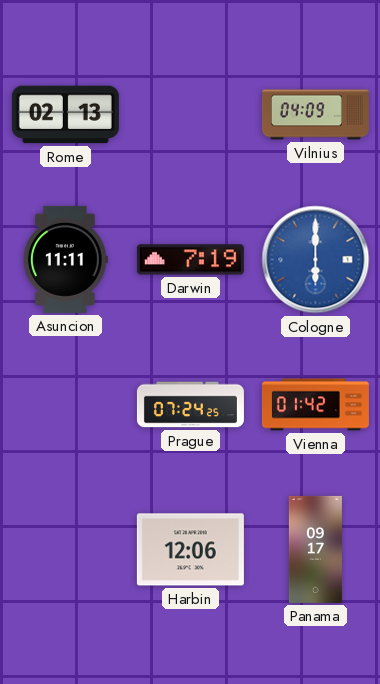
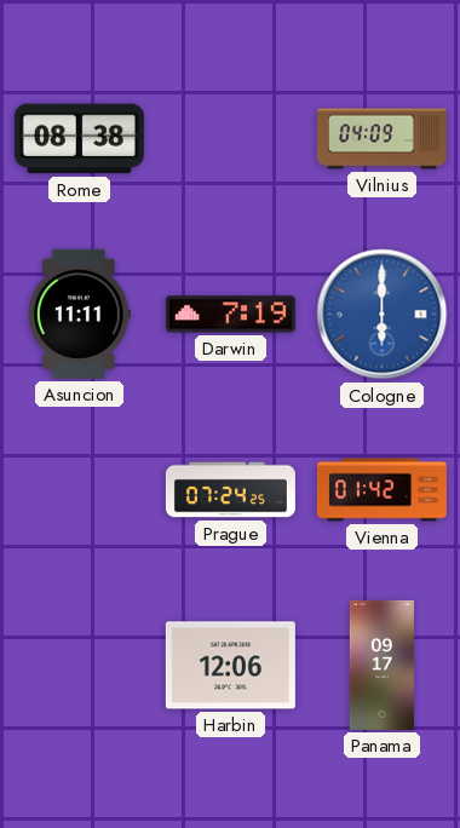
Rome: 02:13 -> 08:38
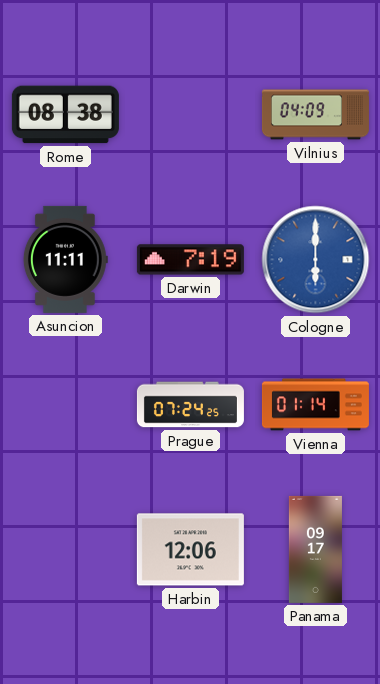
Vienna: 01:42 -> 01:14
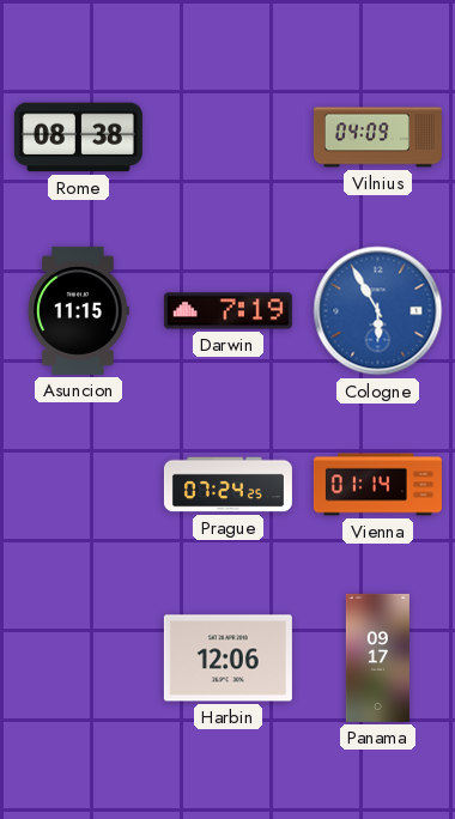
Asuncion: 11:11 -> 11:15
Cologne: 6:00 -> 5:55
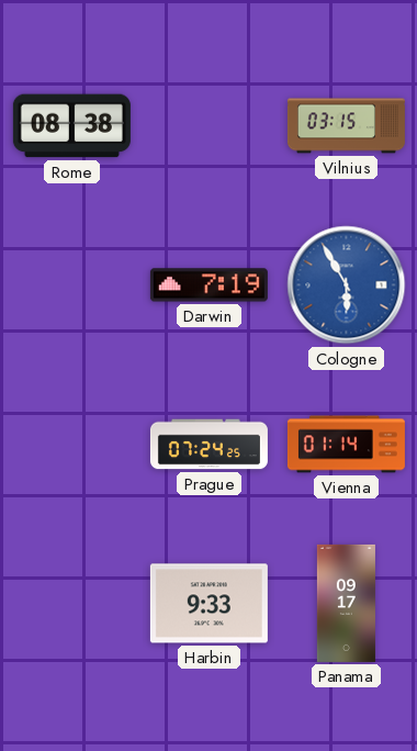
Vilnius: 04:09 -> 03:15
Asuncion: 11:15 -> none
Harbin: 12:06 -> 9:33
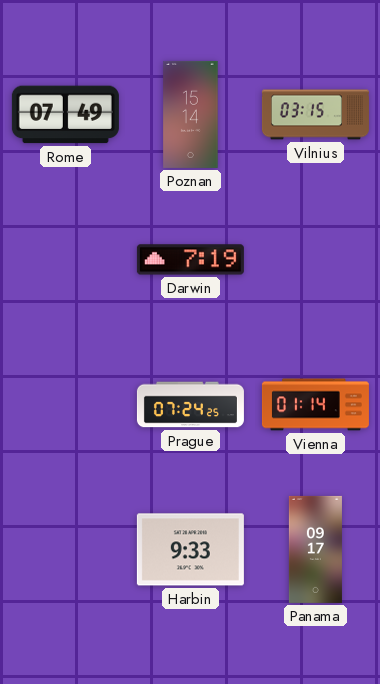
Rome: 08:38 -> 07:49
Poznan: none -> 15:14
Cologne: 5:55 -> none
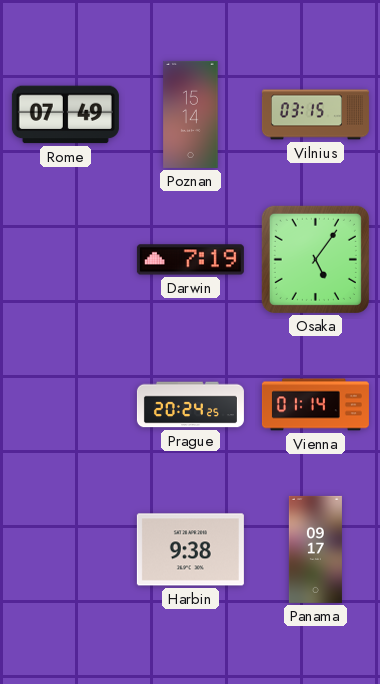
Osaka: none -> 5:06
Prague: 07:24 -> 20:24
Harbin: 9:33 -> 9:38
